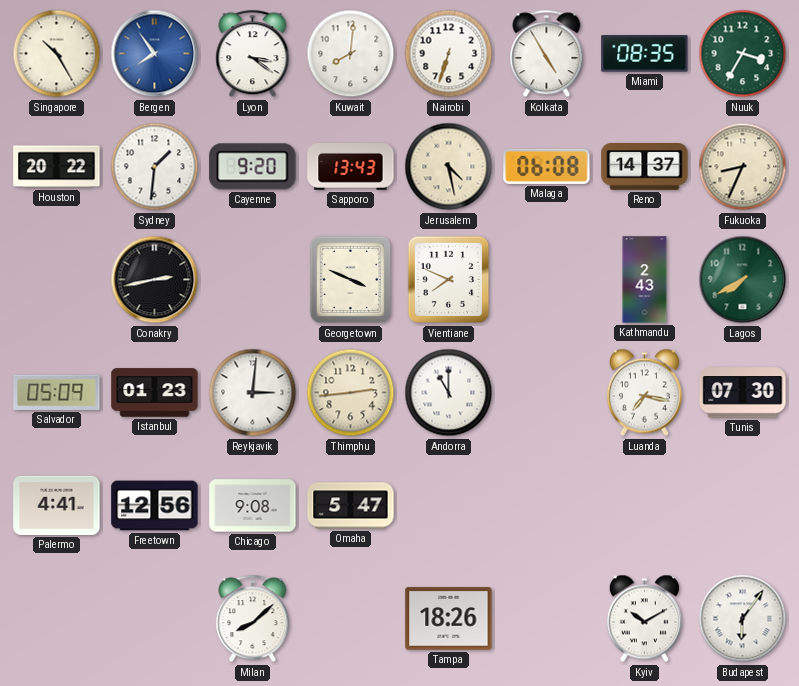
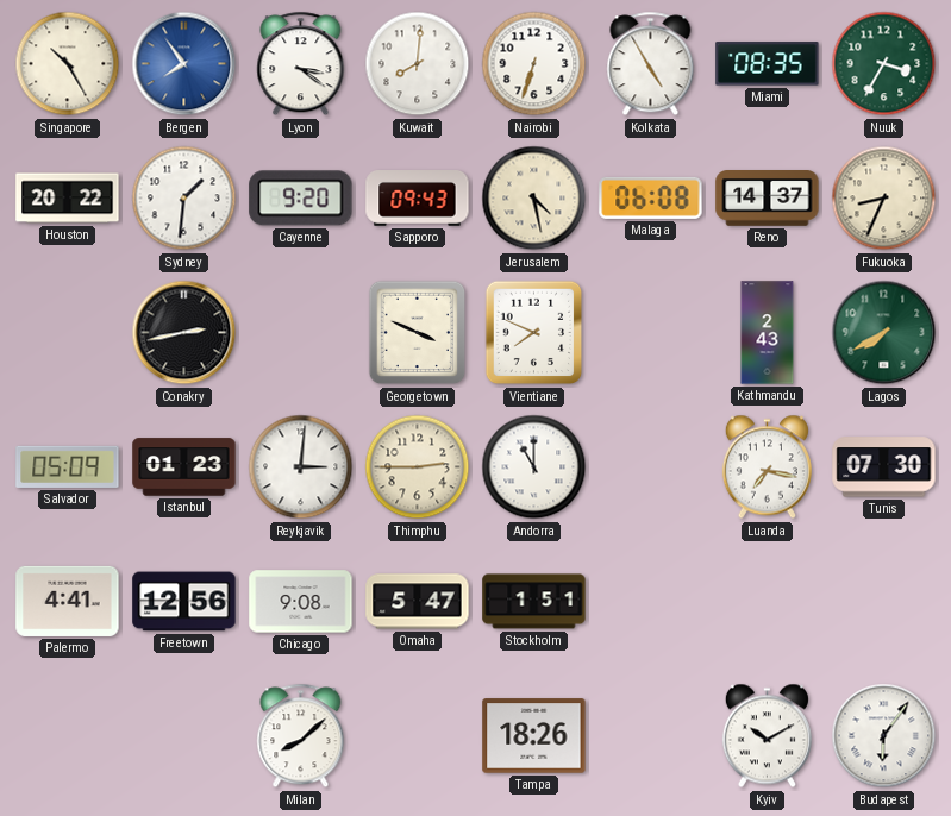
Sapporo: 13:43 -> 09:43
Thimphu: 2:44 -> 2:45
Stockholm: none -> 1:51
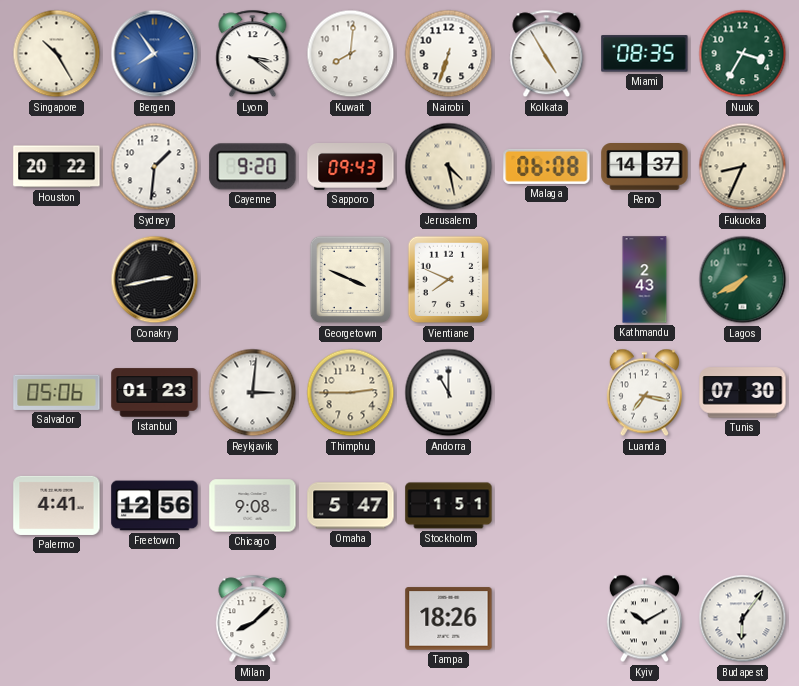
Salvador: 05:09 -> 05:06
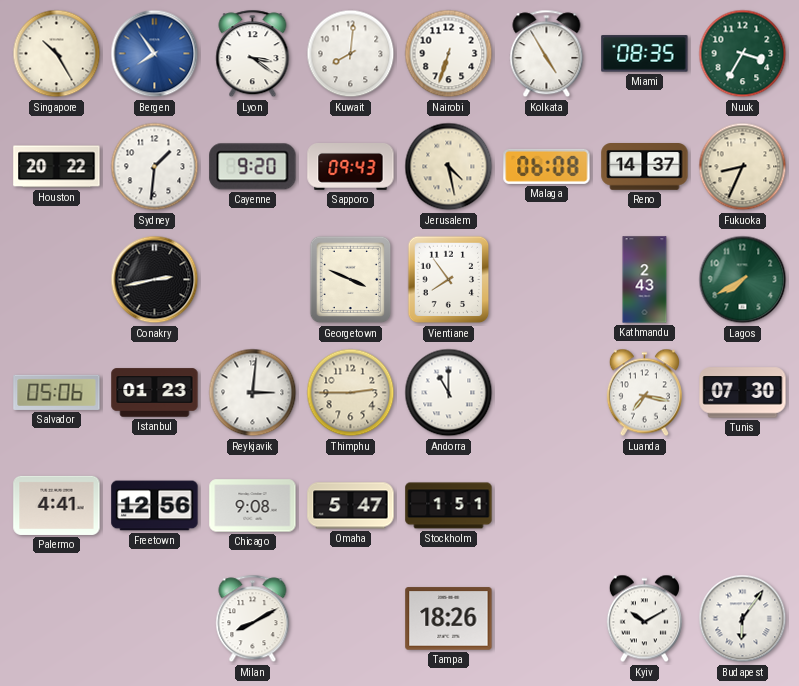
Vientiane: 7:49 -> 7:54
Milan: 8:08 -> 8:10
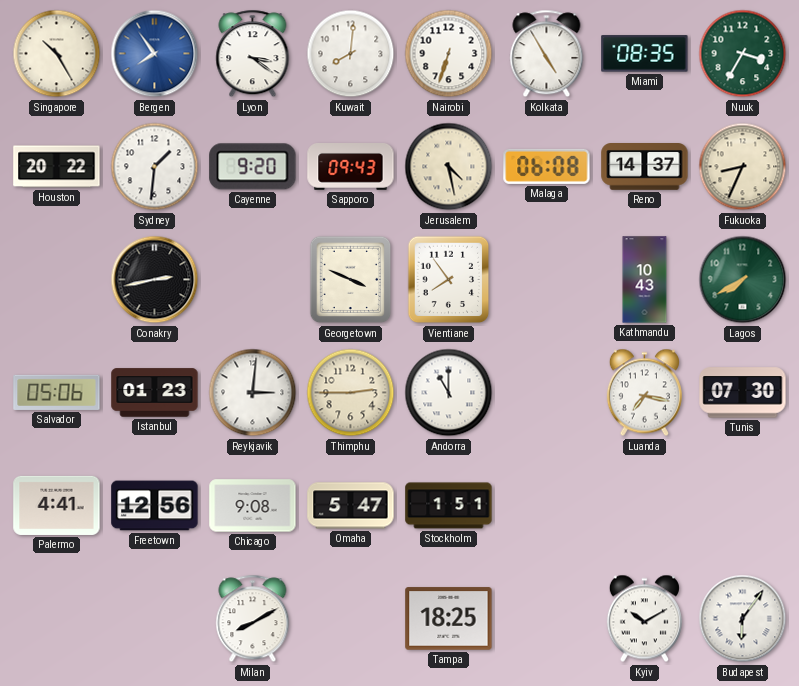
Kathmandu: 2:43 -> 10:43
Tampa: 18:26 -> 18:25
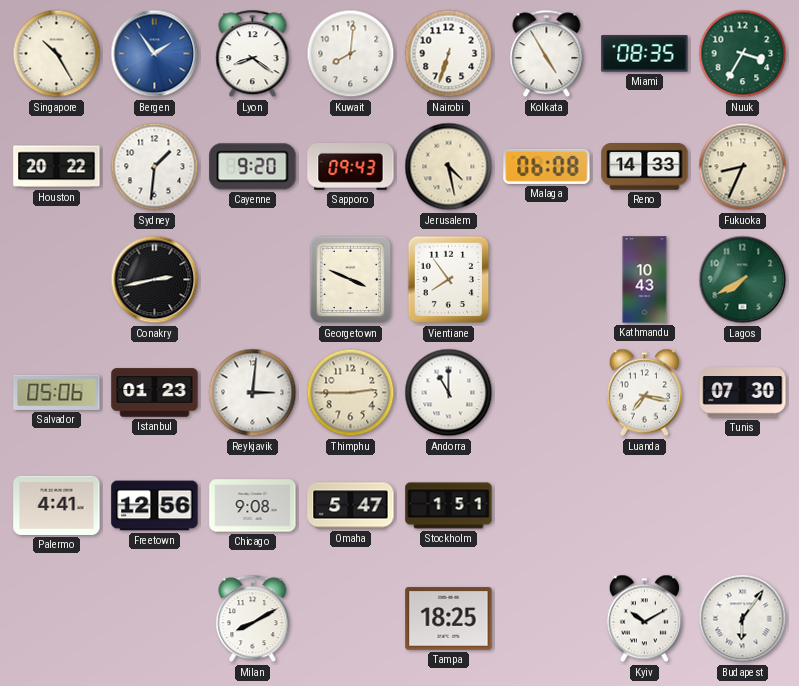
Bergen: 7:54 -> 1:54
Lyon: 3:21 -> 8:21
Reno: 14:37 -> 14:33
